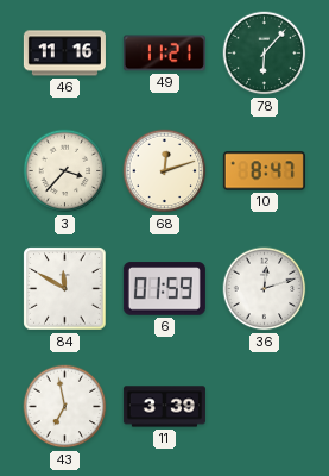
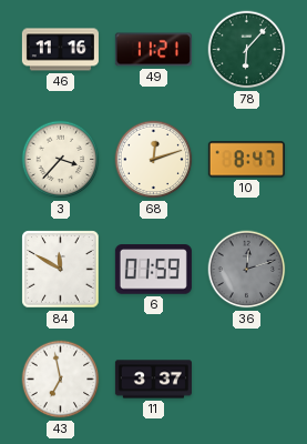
36 dial: white -> grey
11: 3:39 -> 3:37
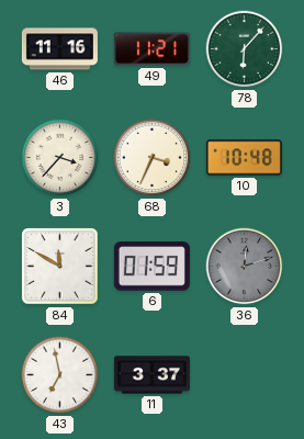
68: 12:12 -> 3:34
10: 8:47 -> 10:48
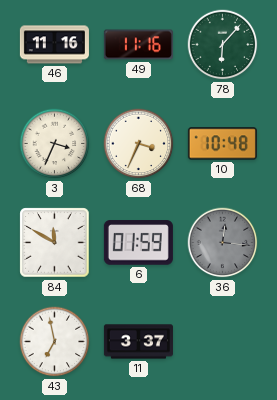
49: 11:21 -> 11:16
3: 3:37 -> 3:34
36: 12:12 -> 12:16
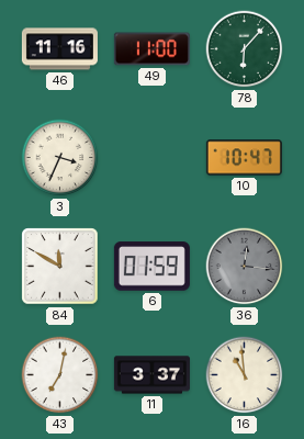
49: 11:16 -> 11:00
68: 3:34 -> none
10: 10:48 -> 10:47
43: 6:58 -> 7:02
16: none -> 10:59
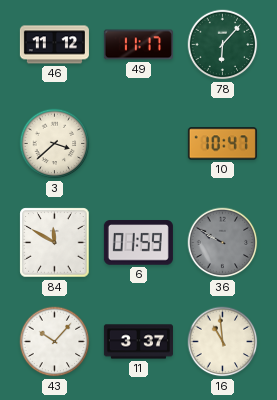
46: 11:16 -> 11:12
49: 11:00 -> 11:17
3: 3:34 -> 3:38
36: 12:16 -> 9:50
43: 7:02 -> 10:07
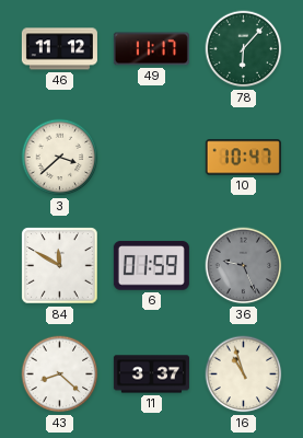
36: 9:50 -> 9:26
43: 10:07 -> 8:22
16: 10:59 -> 10:57
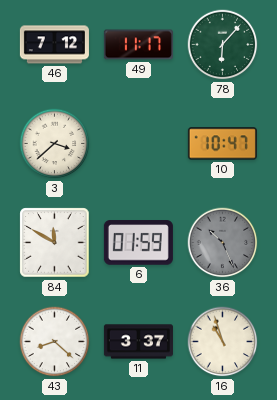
46: 11:12 -> 7:12
36: 9:26 -> 10:26
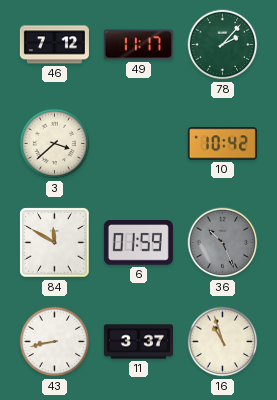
78: 6:07 -> 2:07
10: 10:47 -> 10:42
43: 8:22 -> 8:43
